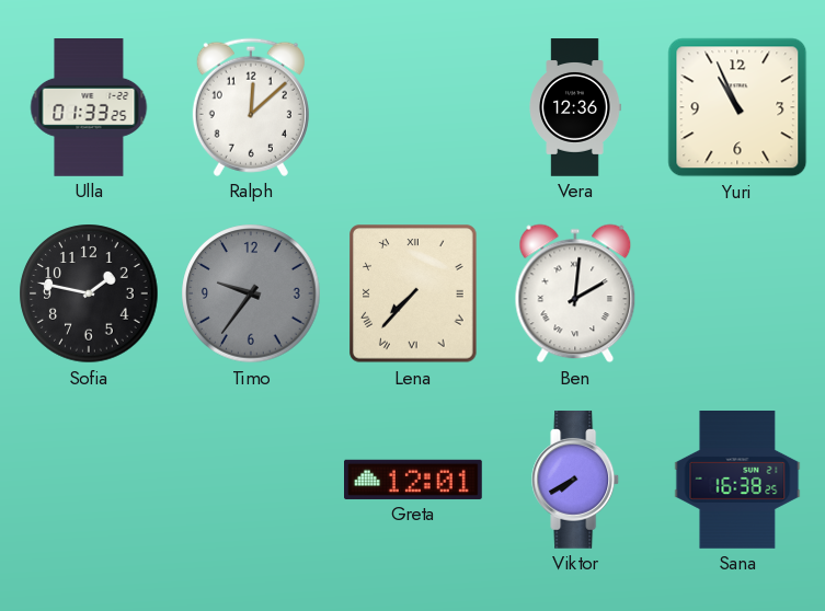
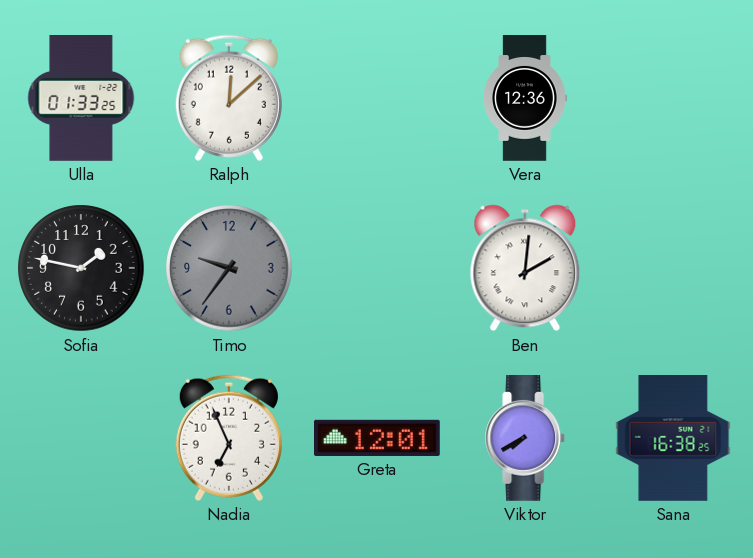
Yuri: 10:56 -> none
Lena: 7:37 -> none
Nadia: none -> 6:56
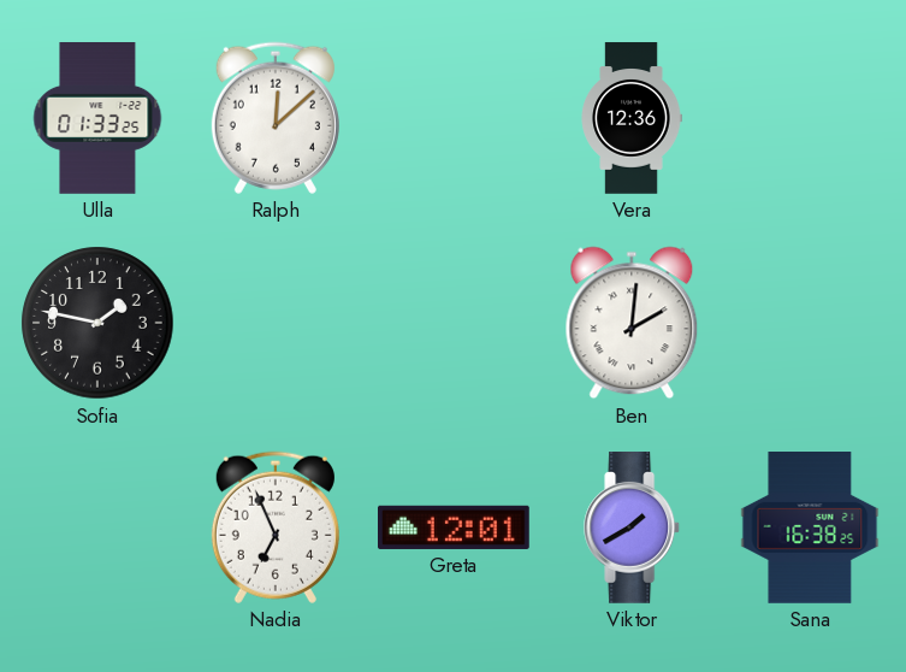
Timo: 9:36 -> none
Viktor: 7:40 -> 1:40
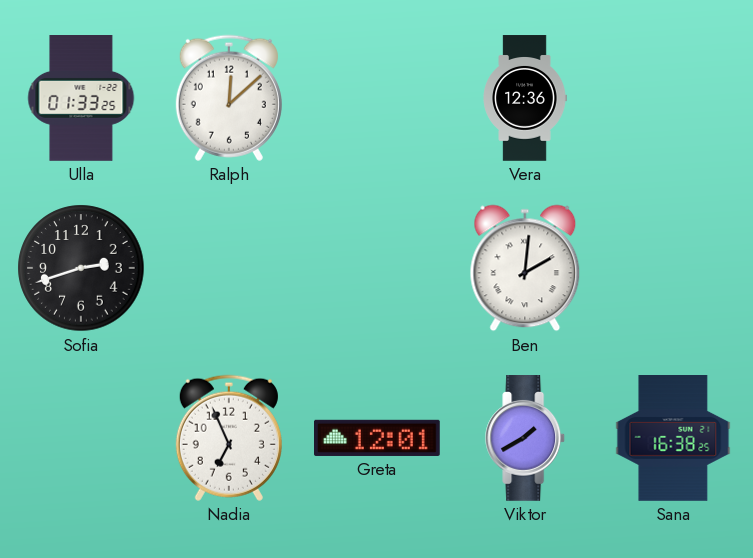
Sofia: 1:47 -> 2:42
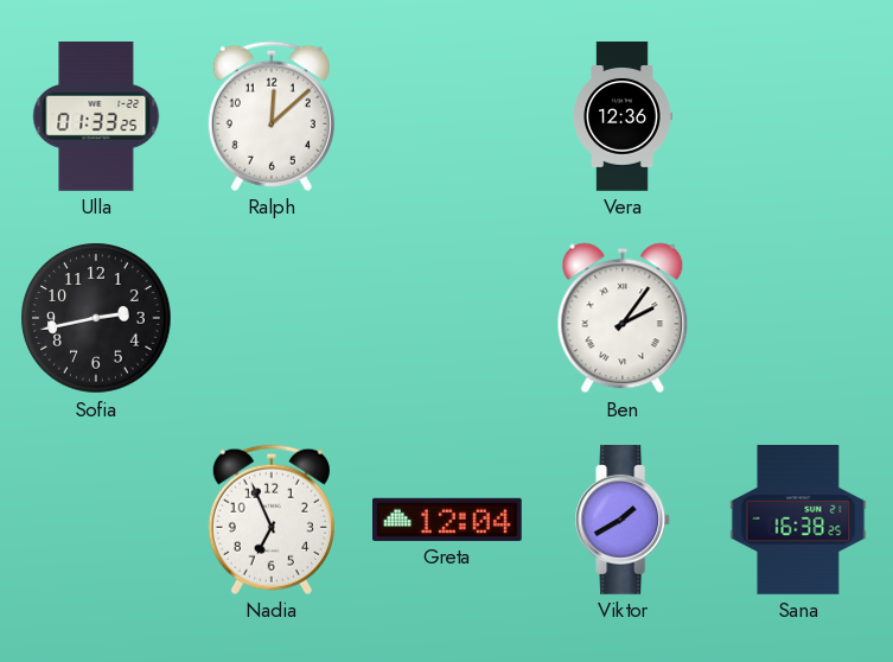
Sofia: 2:42 -> 2:43
Ben: 2:01 -> 2:06
Greta: 12:01 -> 12:04
